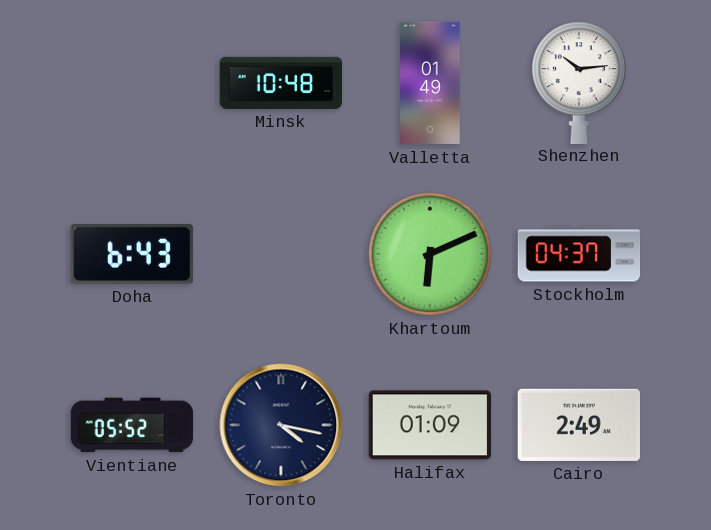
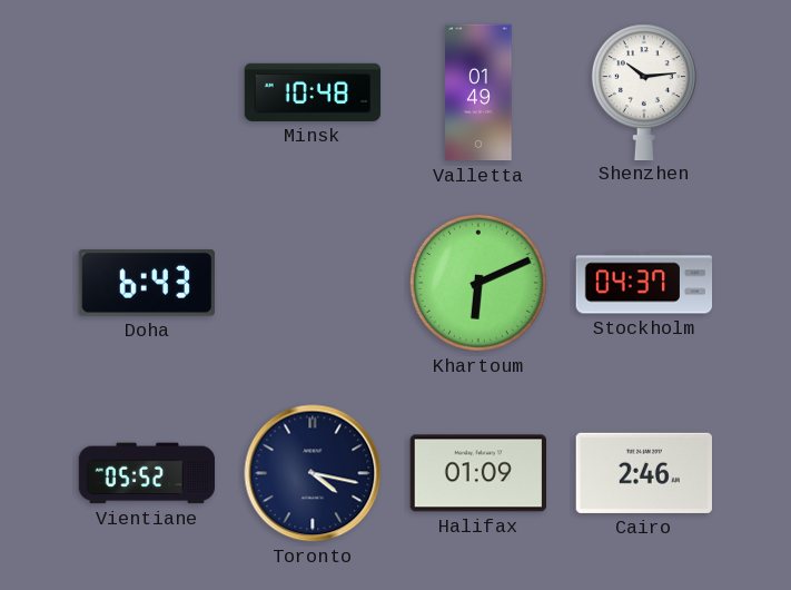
Cairo: 2:49 -> 2:46
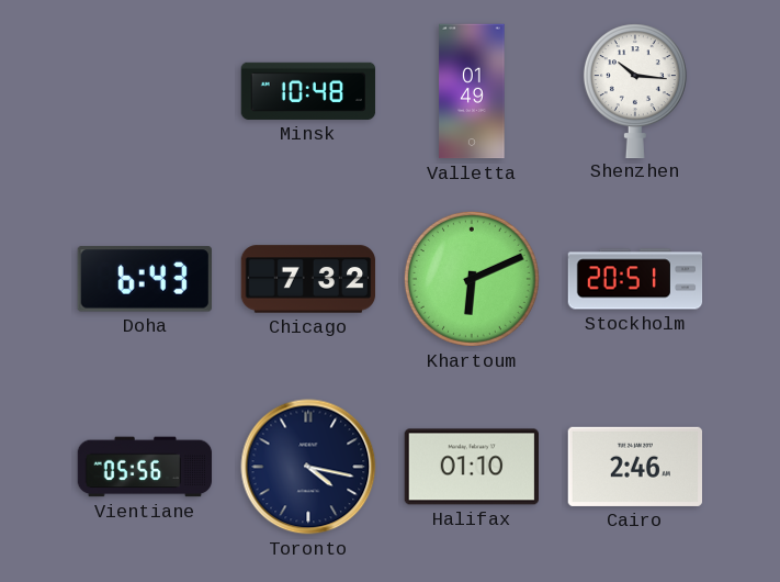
Shenzhen: 10:14 -> 10:16
Chicago: none -> 7:32
Stockholm: 04:37 -> 20:51
Vientiane: 05:52 -> 05:56
Halifax: 01:09 -> 01:10
